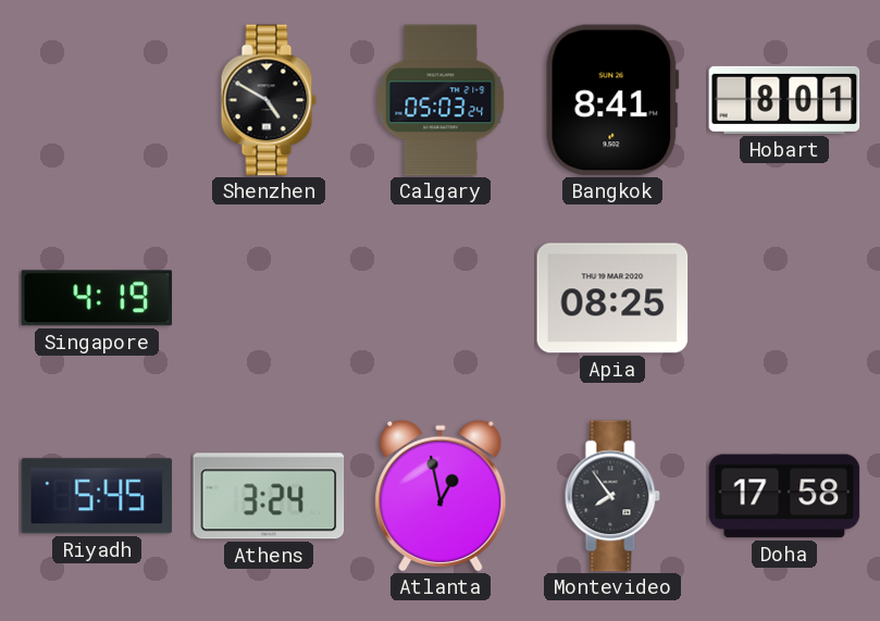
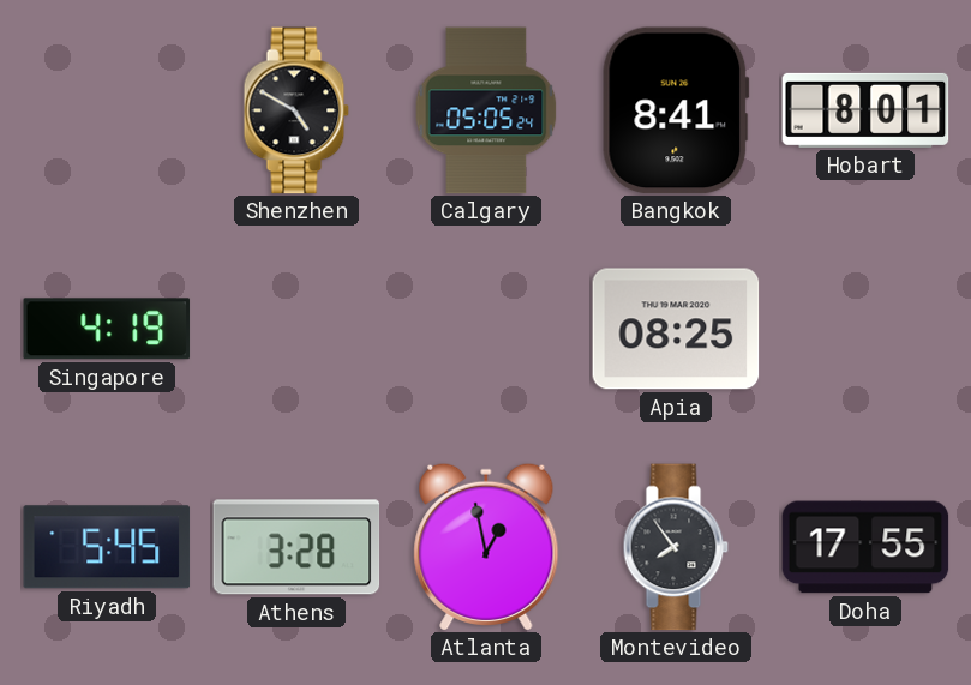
Calgary: 05:03 -> 05:05
Athens: 3:24 -> 3:28
Doha: 17:58 -> 17:55
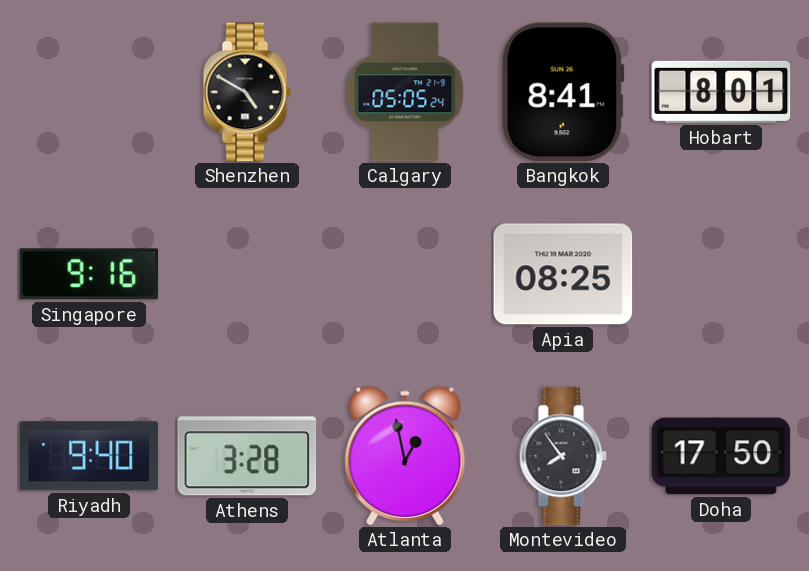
Singapore: 4:19 -> 9:16
Riyadh: 5:45 -> 9:40
Doha: 17:55 -> 17:50
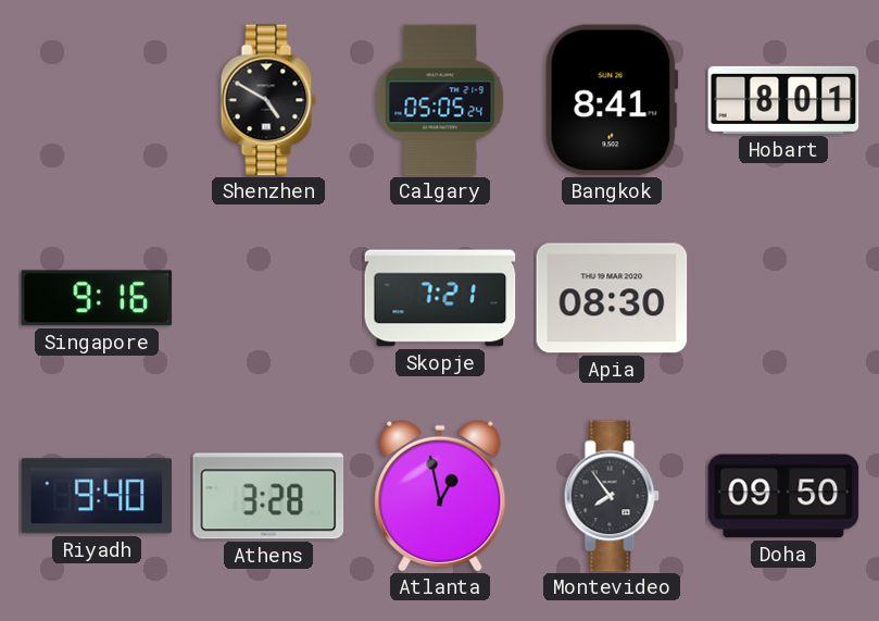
Skopje: none -> 7:21
Apia: 08:25 -> 08:30
Doha: 17:50 -> 09:50
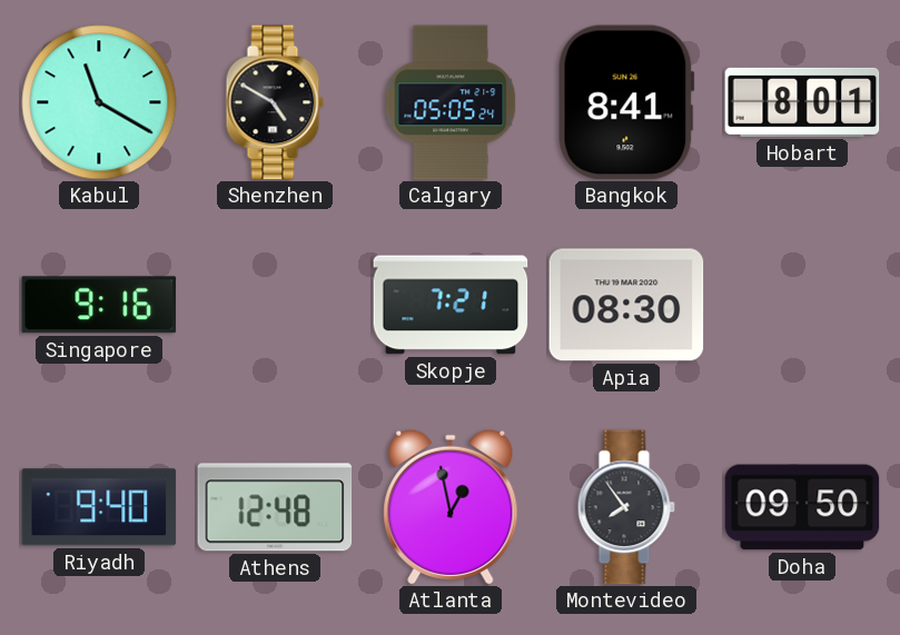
Kabul: none -> 11:20
Athens: 3:28 -> 12:48
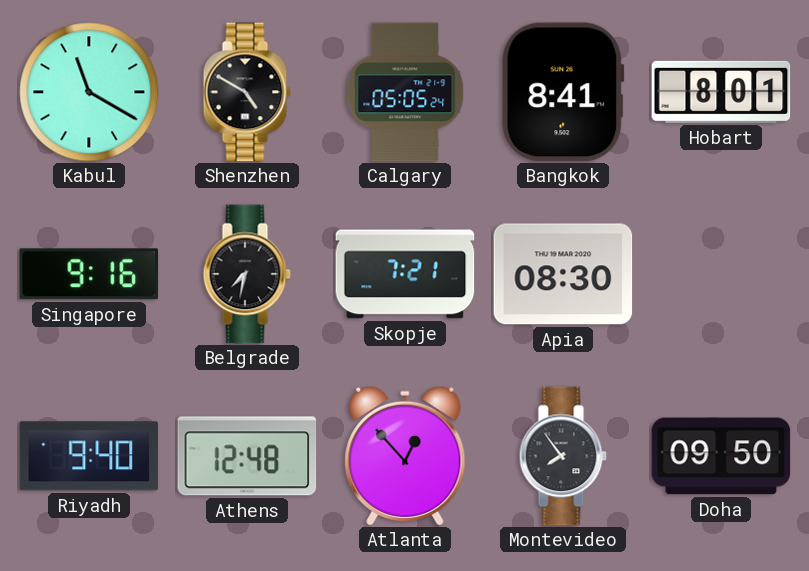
Belgrade: none -> 7:32
Atlanta: 12:58 -> 12:53
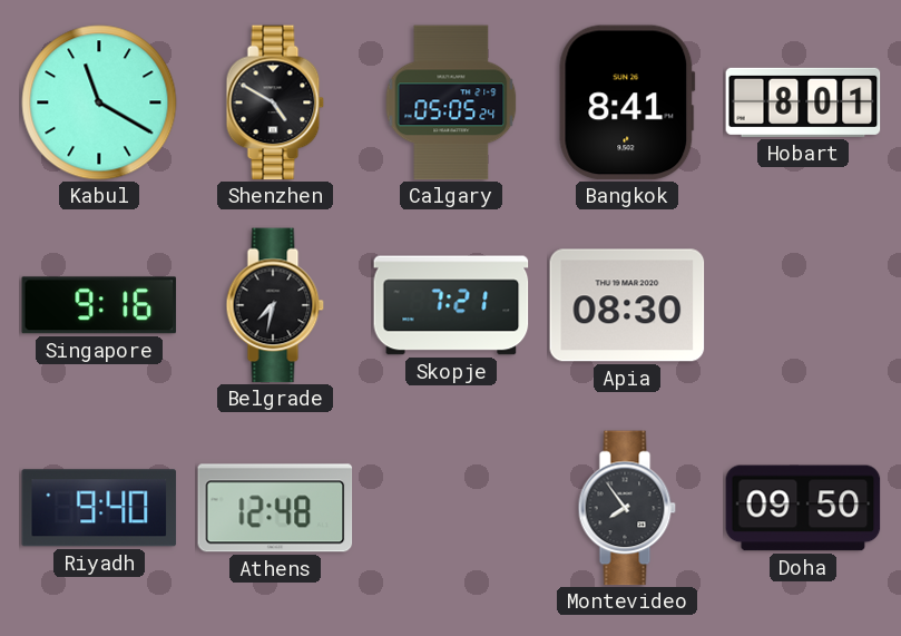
Atlanta: 12:53 -> none
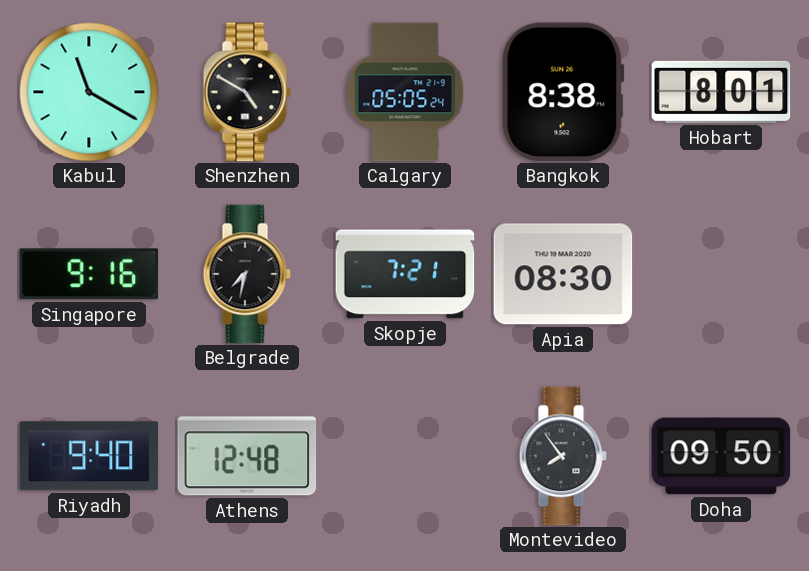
Bangkok: 8:41 -> 8:38
